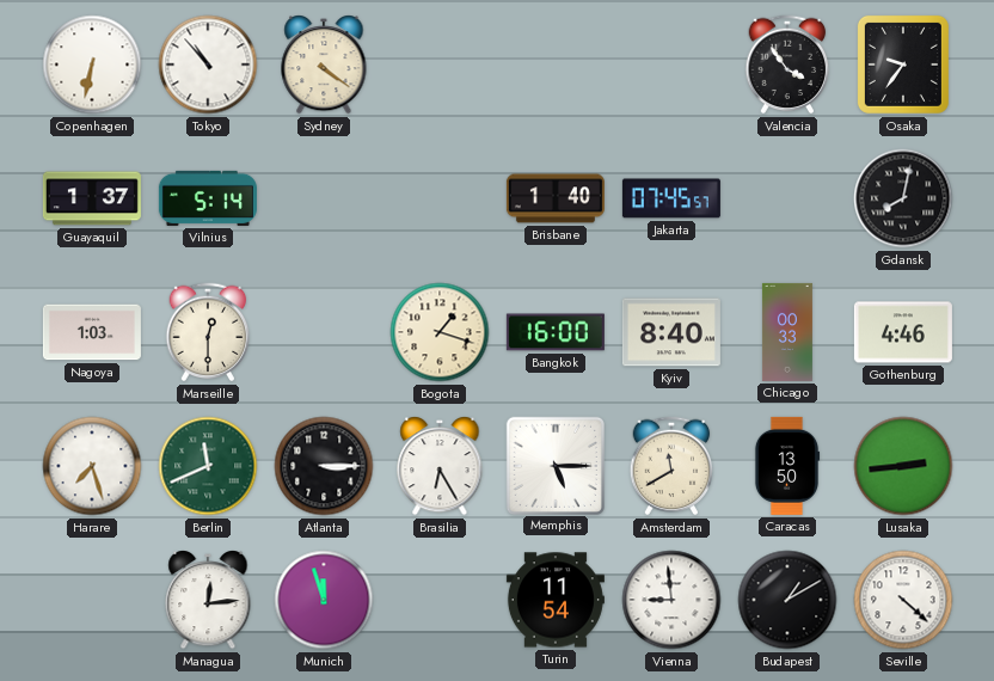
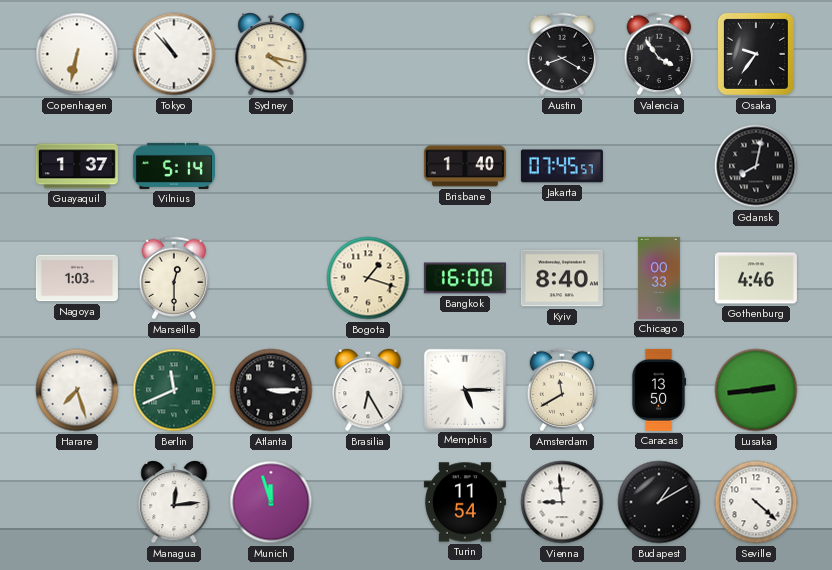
Sydney: 4:21 -> 4:17
Austin: none -> 8:20
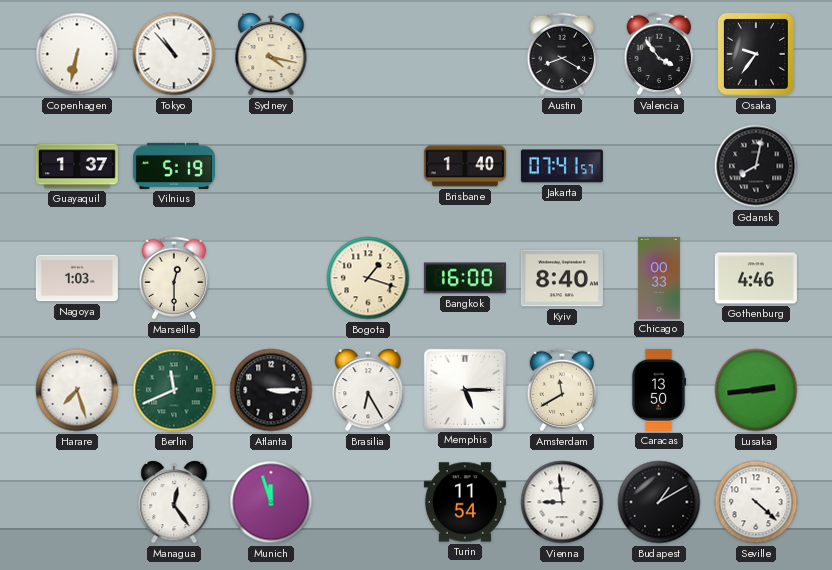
Vilnius: 5:14 -> 5:19
Jakarta: 07:45 -> 07:41
Managua: 12:14 -> 12:24
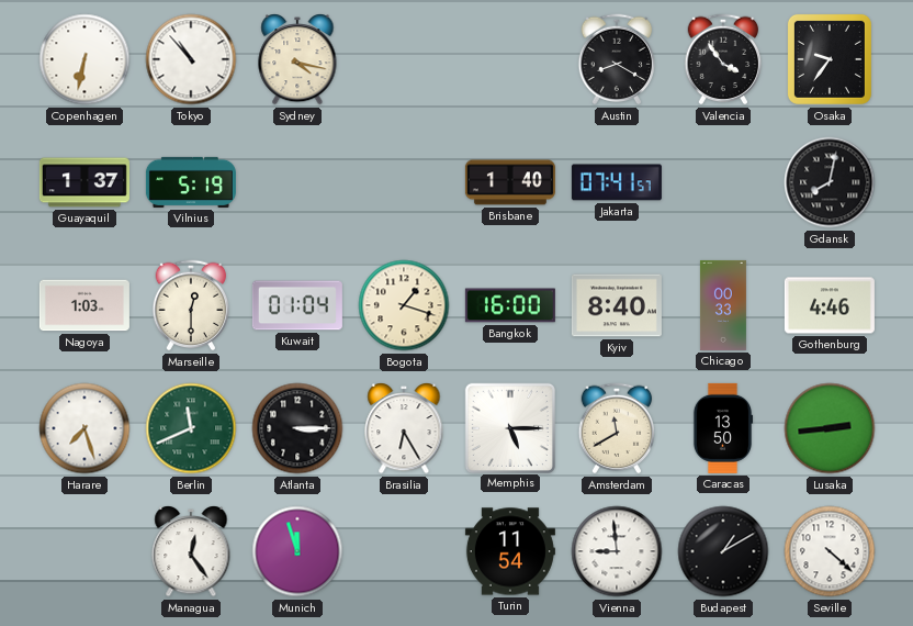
Kuwait: none -> 01:04
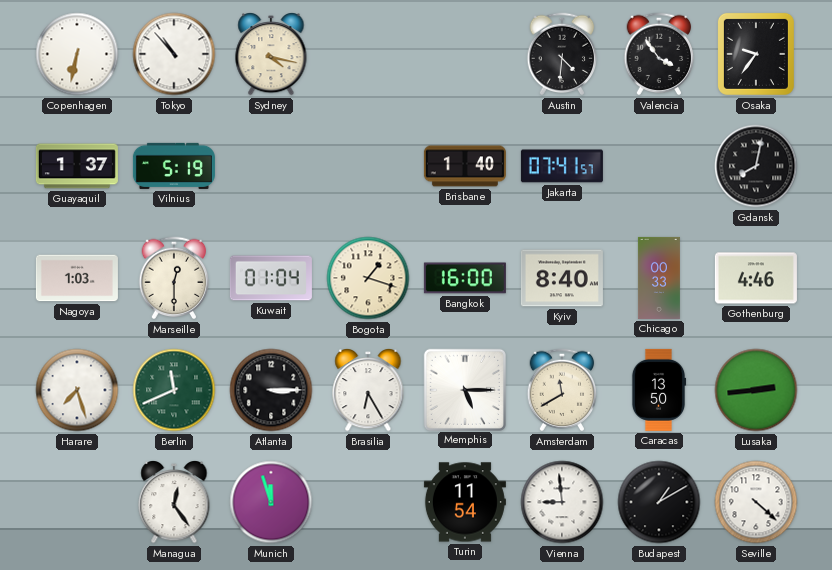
Austin: 8:20 -> 4:31
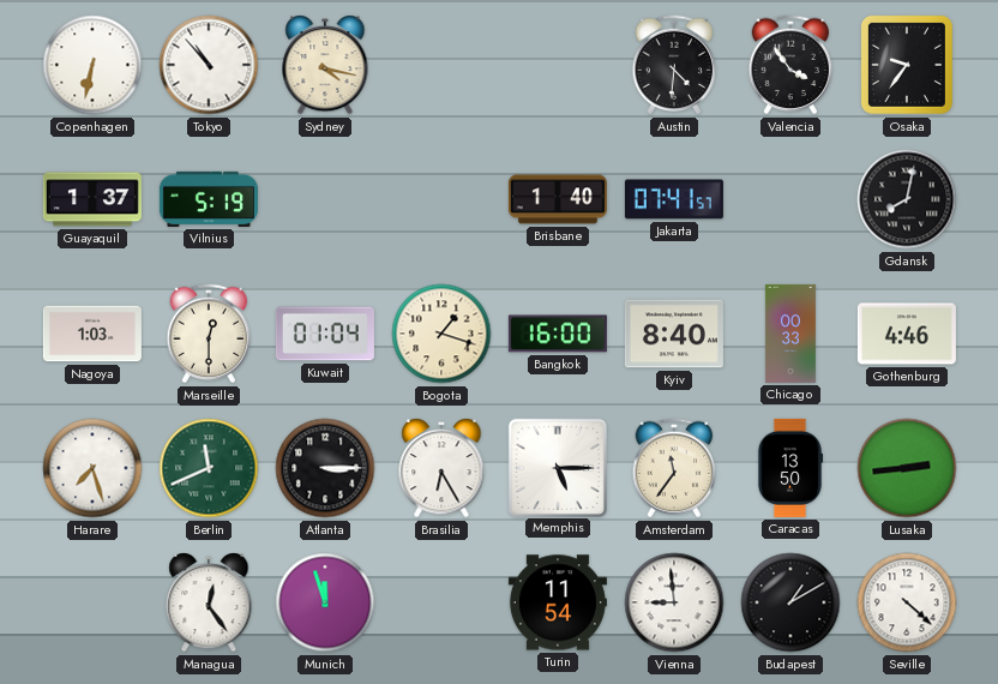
Amsterdam: 11:40 -> 11:36
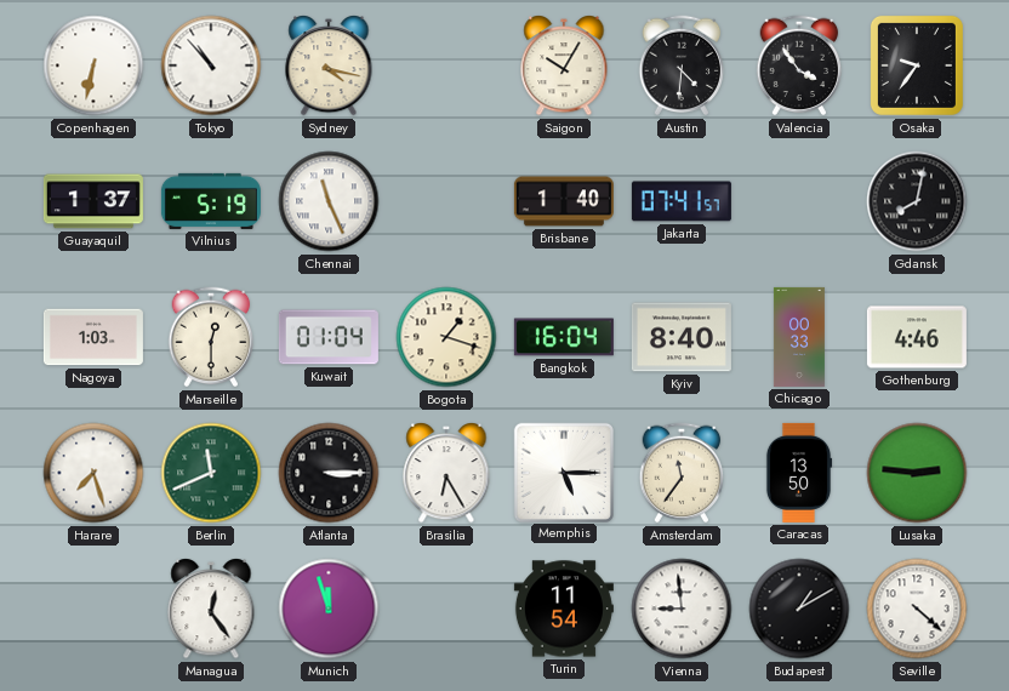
Saigon: none -> 10:05
Chennai: none -> 11:26
Bangkok: 16:00 -> 16:04
Lusaka: 2:44 -> 2:46
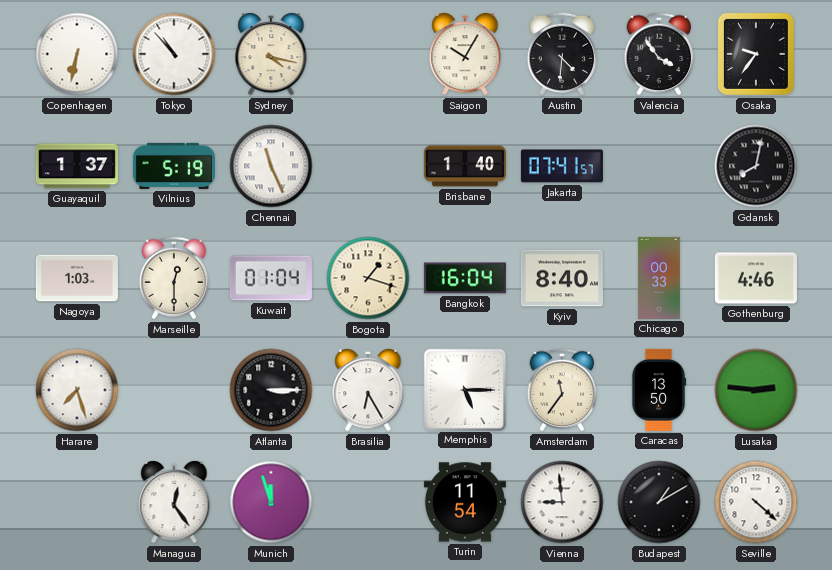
Berlin: 11:41 -> none
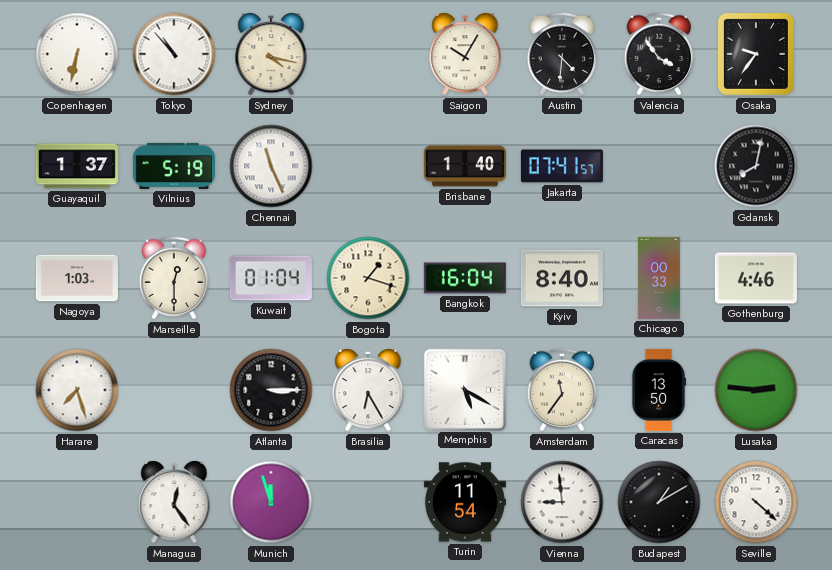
Memphis: 5:15 -> 5:20
